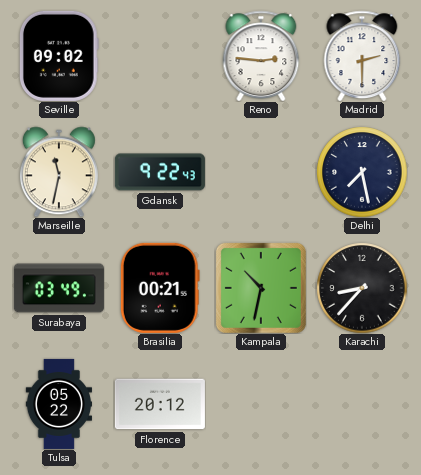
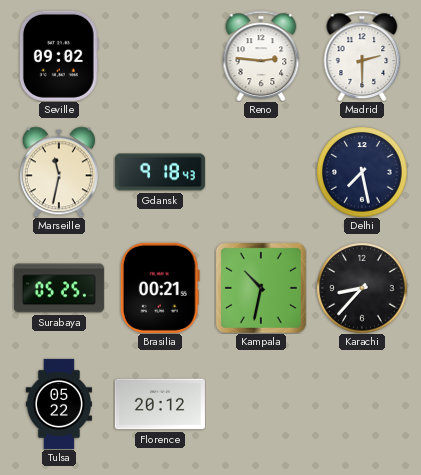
Gdansk: 9:22 -> 9:18
Surabaya: 03:49 -> 05:25
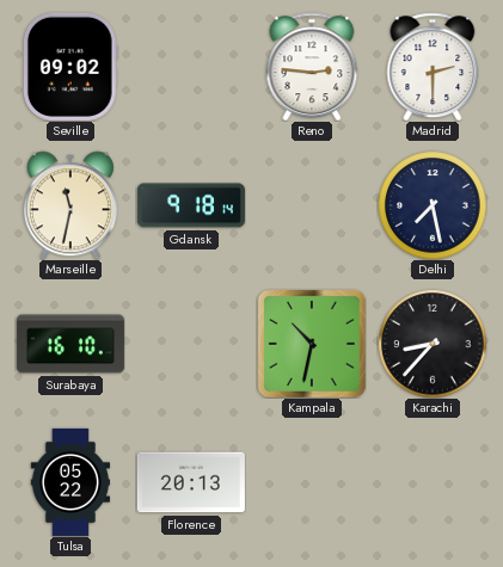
Gdansk: 9:18:43 -> 9:18:14
Surabaya: 05:25 -> 16:10
Brasilia: 00:21 -> none
Florence: 20:12 -> 20:13
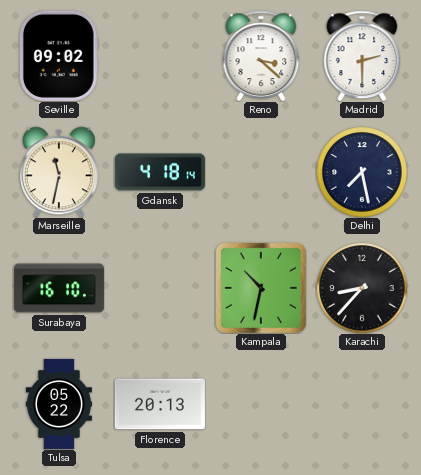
Reno: 2:46 -> 3:22
Gdansk: 9:18 -> 4:18
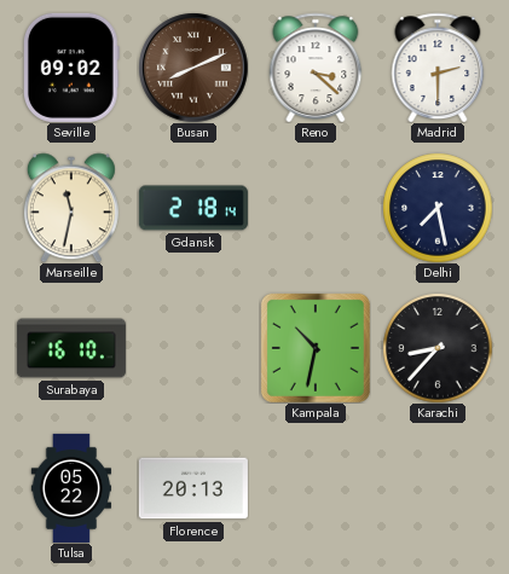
Busan: none -> 8:11
Gdansk: 4:18 -> 2:18
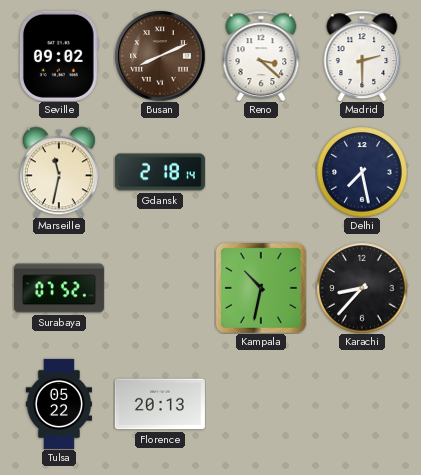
Surabaya: 16:10 -> 07:52
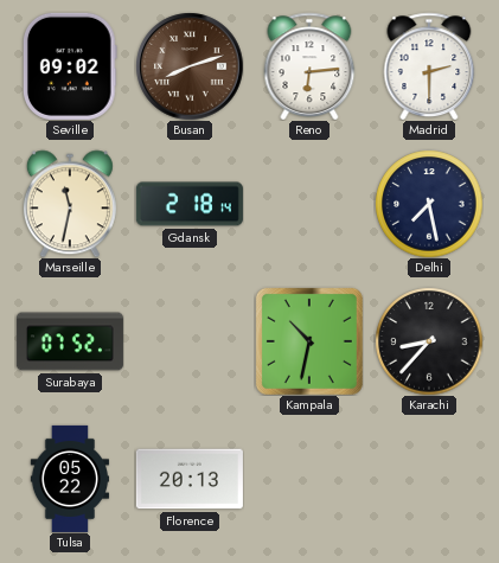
Busan: 8:11 -> 8:12
Reno: 3:22 -> 6:14
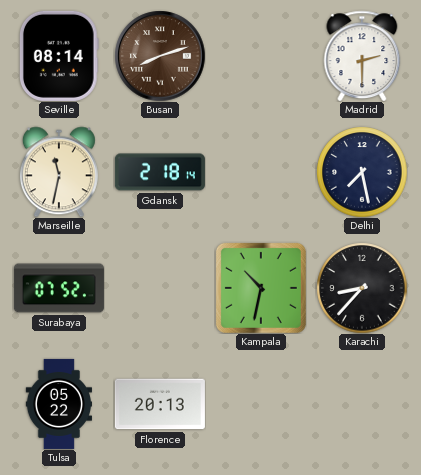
Seville: 09:02 -> 08:14
Reno: 6:14 -> none
